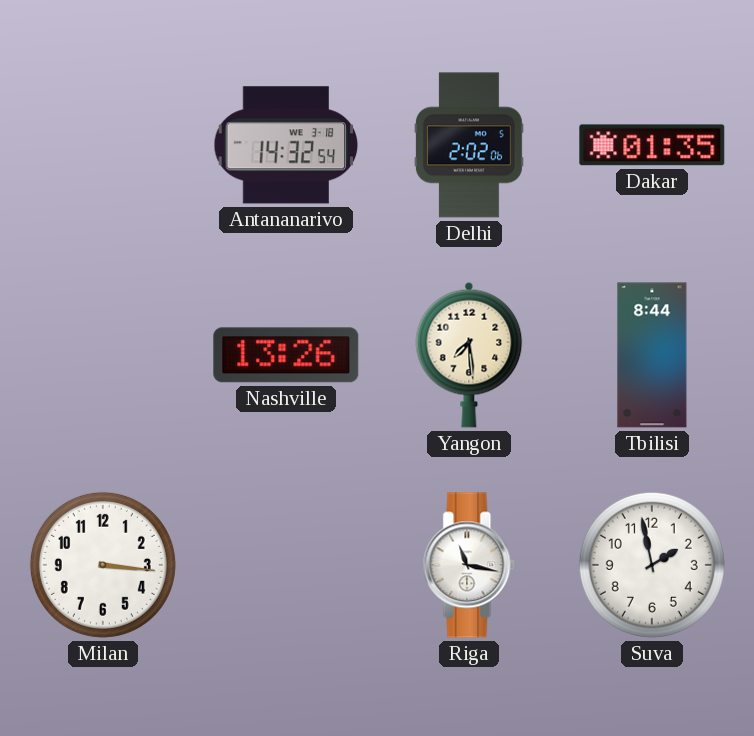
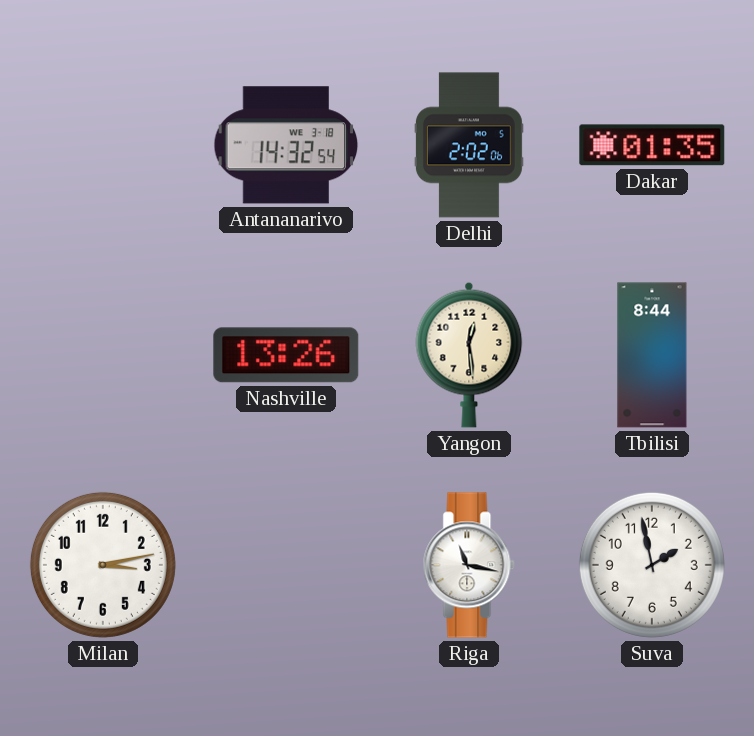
Yangon: 7:29 -> 12:29
Milan: 3:16 -> 3:13
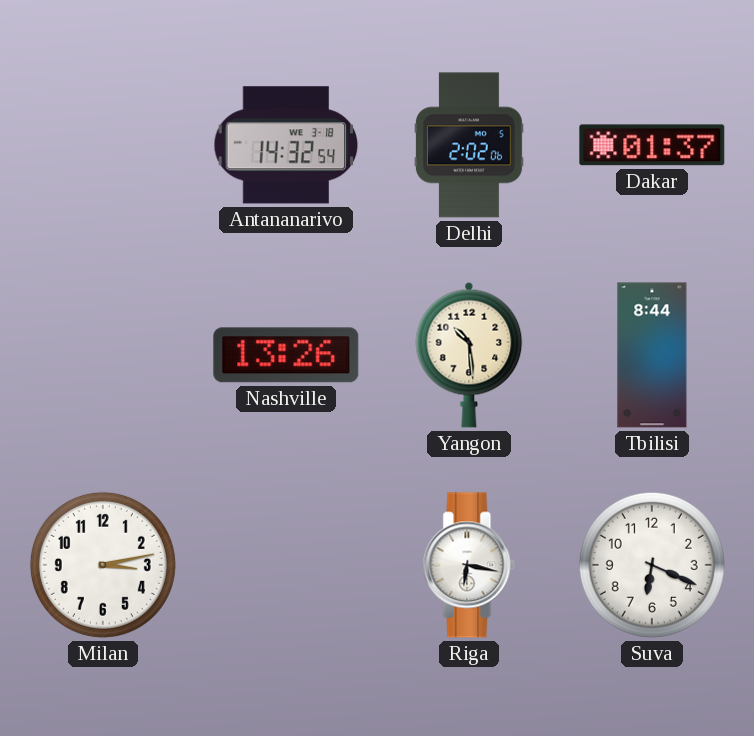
Dakar: 01:35 -> 01:37
Yangon: 12:29 -> 10:29
Riga: 11:17 -> 6:17
Suva: 1:58 -> 6:19
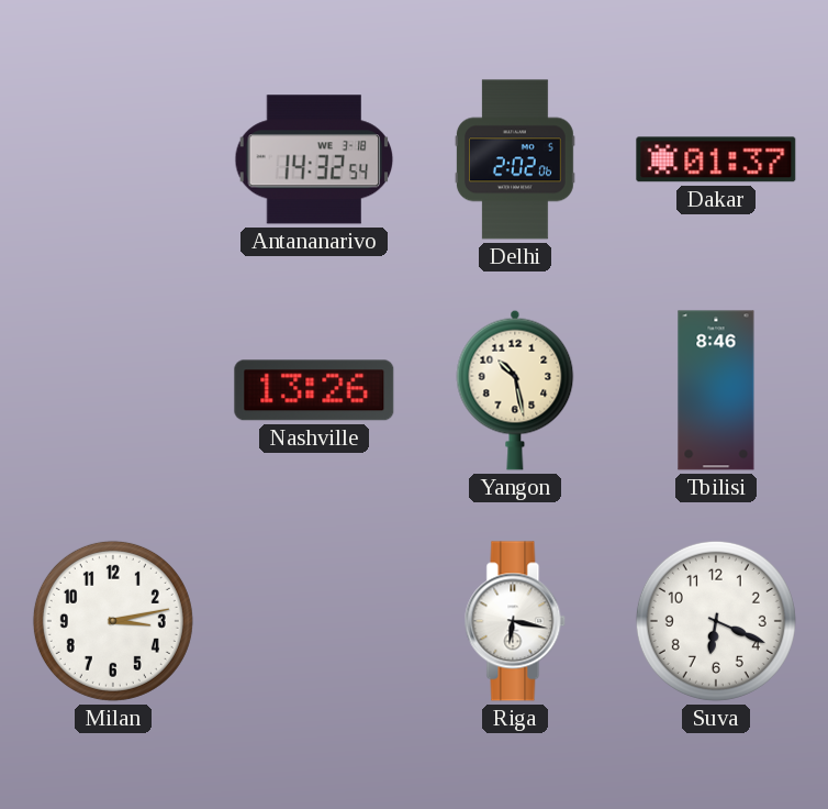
Yangon: 10:29 -> 10:28
Tbilisi: 8:44 -> 8:46
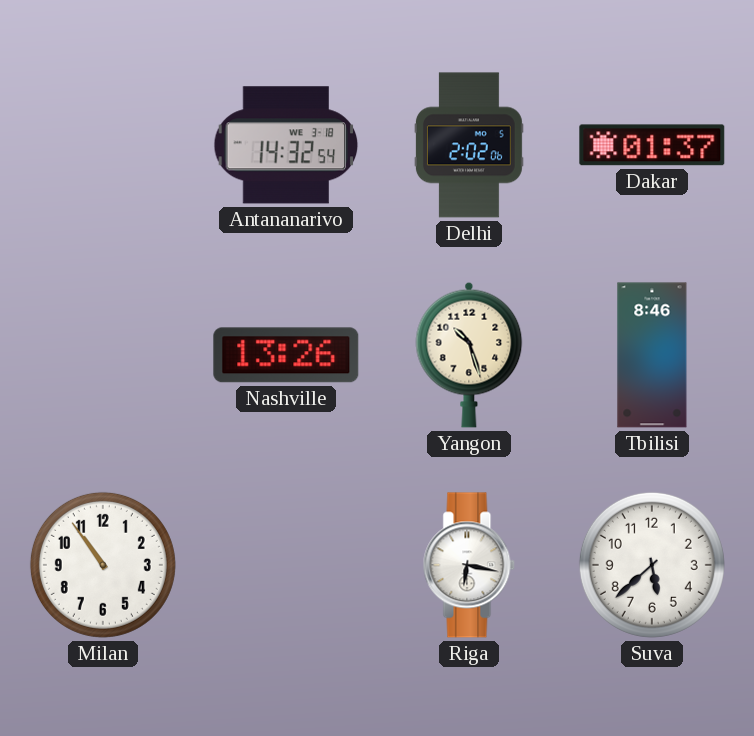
Yangon: 10:28 -> 10:27
Milan: 3:13 -> 10:54
Suva: 6:19 -> 5:38
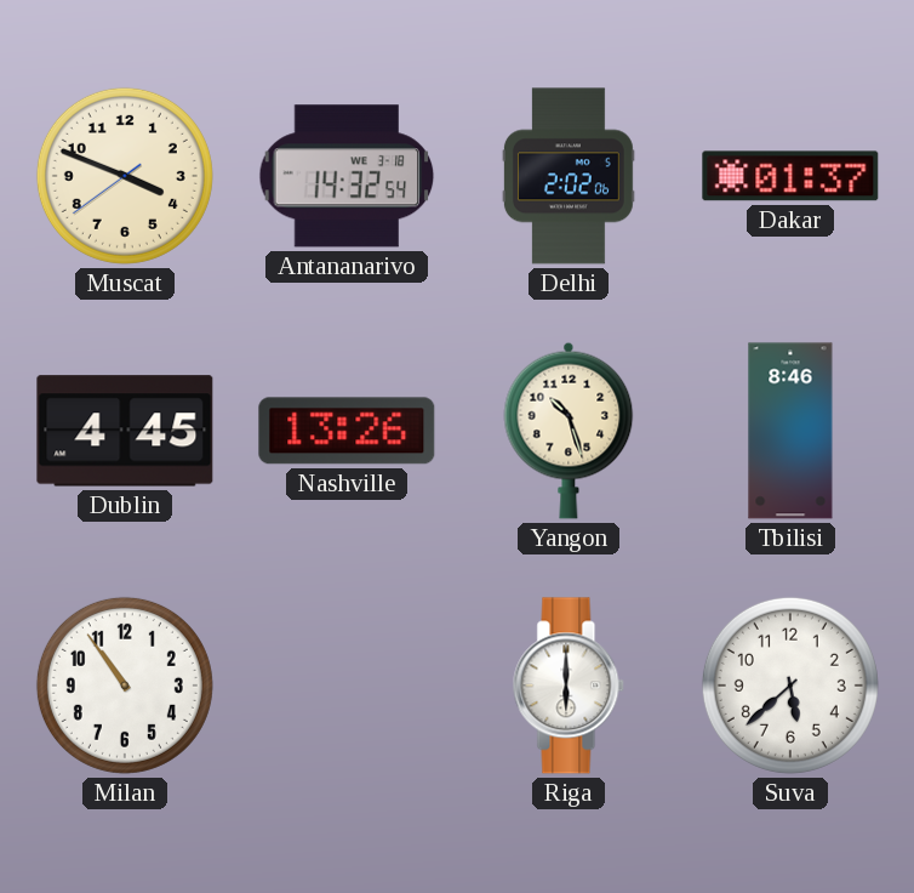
Muscat: none -> 3:48
Dublin: none -> 4:45
Riga: 6:17 -> 6:00
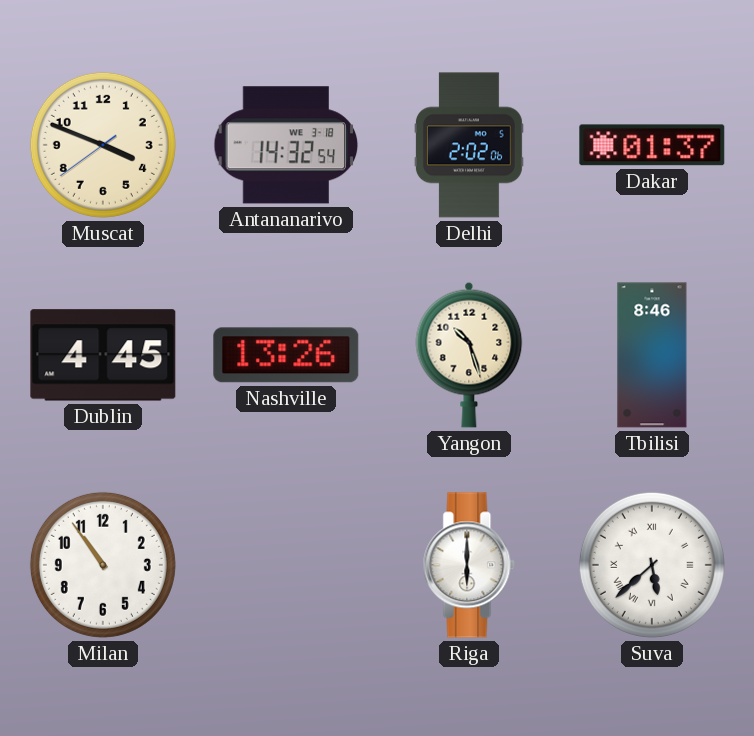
Suva numerals: Arabic -> Roman
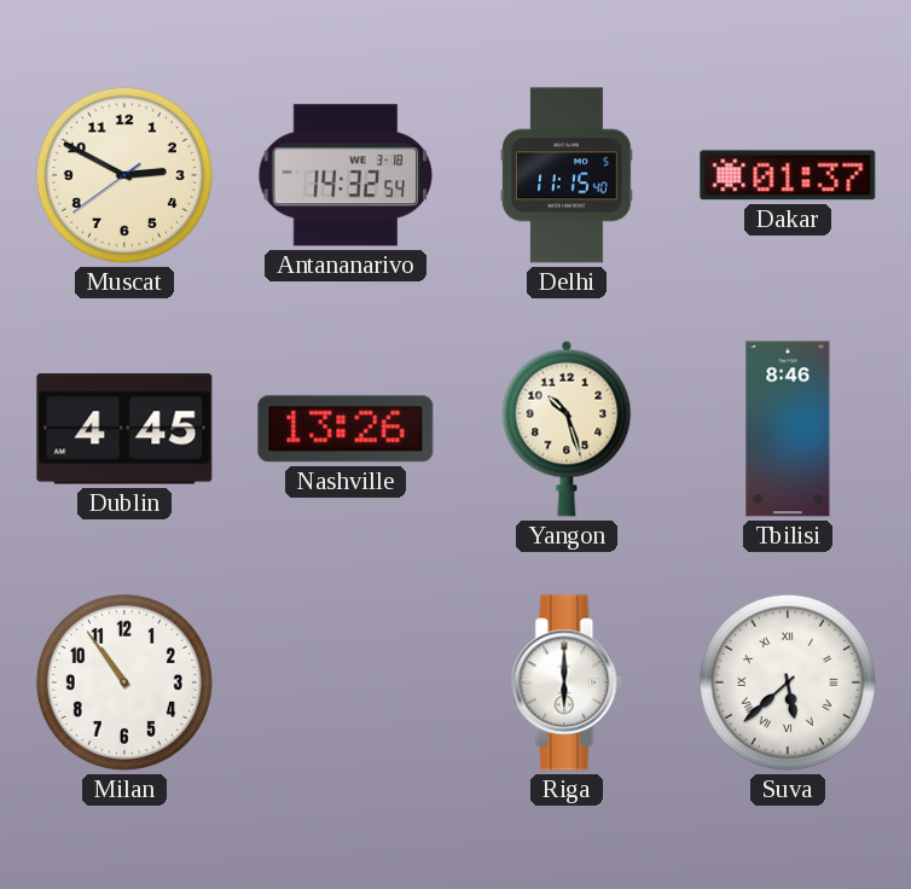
Muscat: 3:48 -> 2:49
Delhi: 2:02 -> 11:15
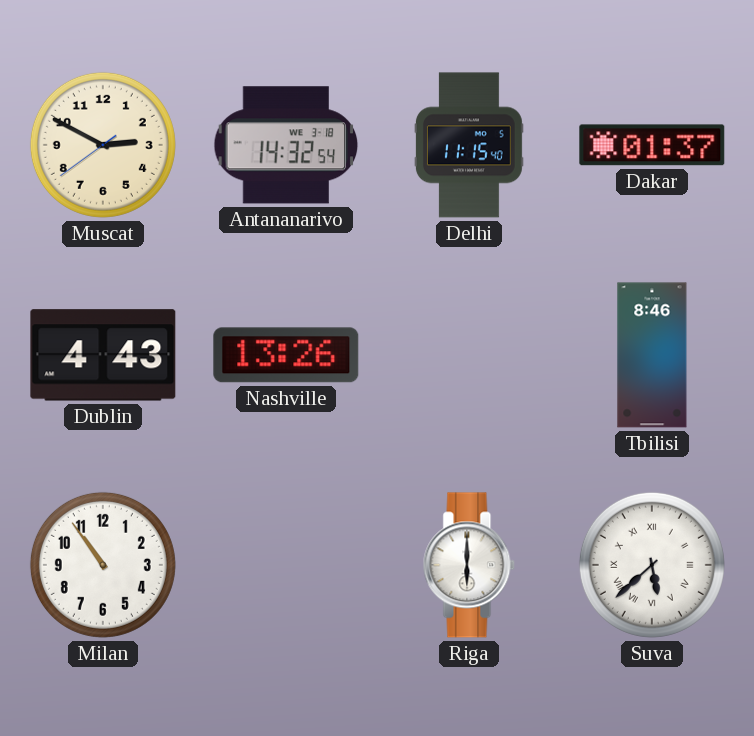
Dublin: 4:45 -> 4:43
Yangon: 10:27 -> none
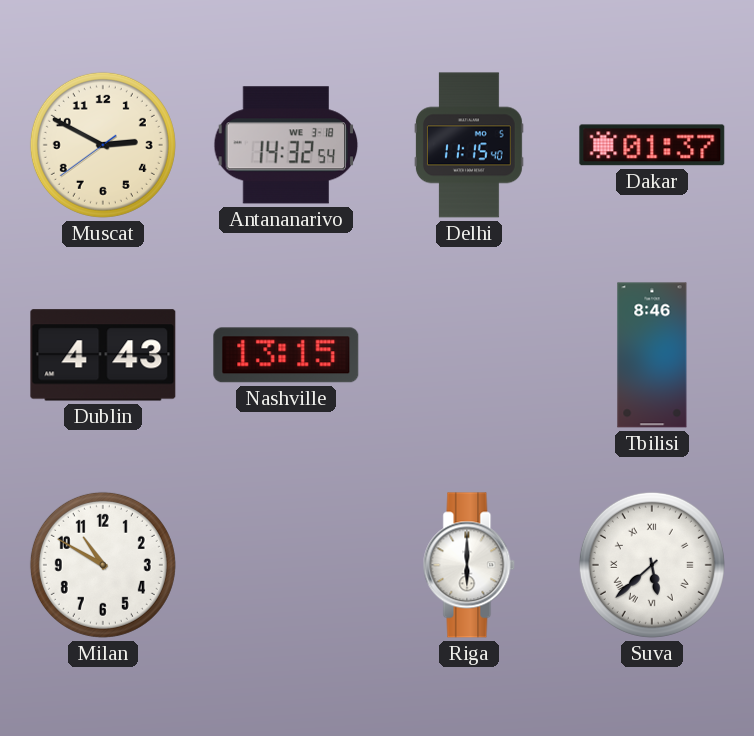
Nashville: 13:26 -> 13:15
Milan: 10:54 -> 10:50
